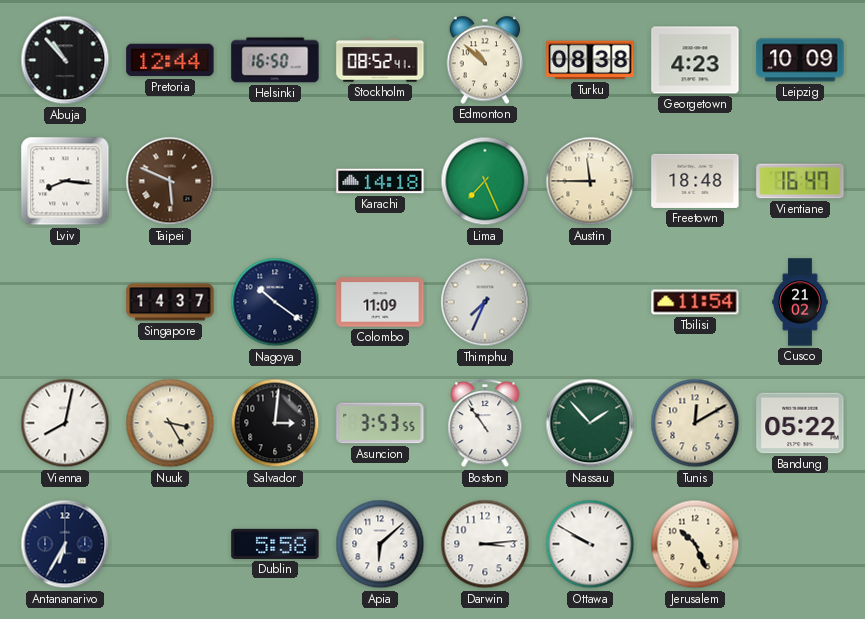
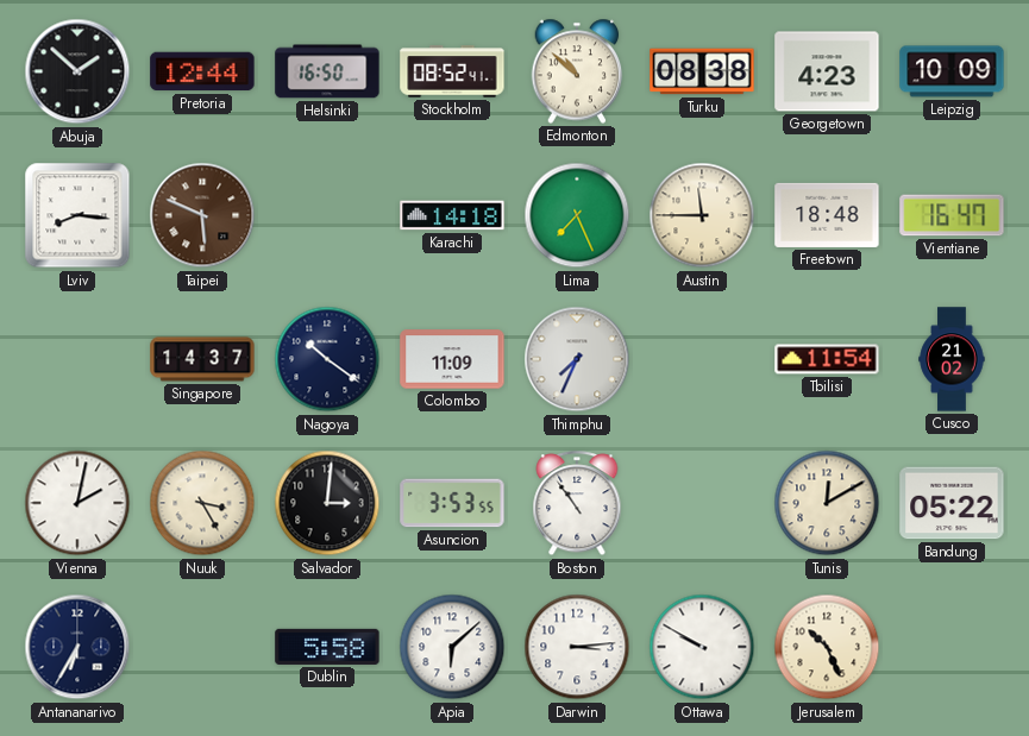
Abuja: 10:53 -> 1:52
Vienna: 8:02 -> 2:02
Nassau: 1:53 -> none
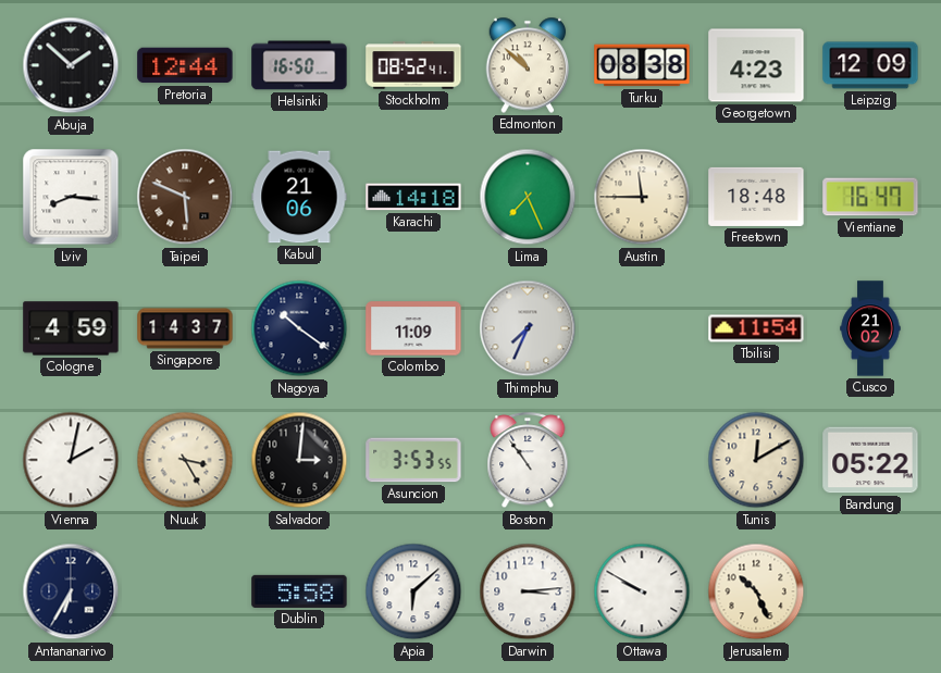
Leipzig: 10:09 -> 12:09
Kabul: none -> 21:06
Cologne: none -> 4:59
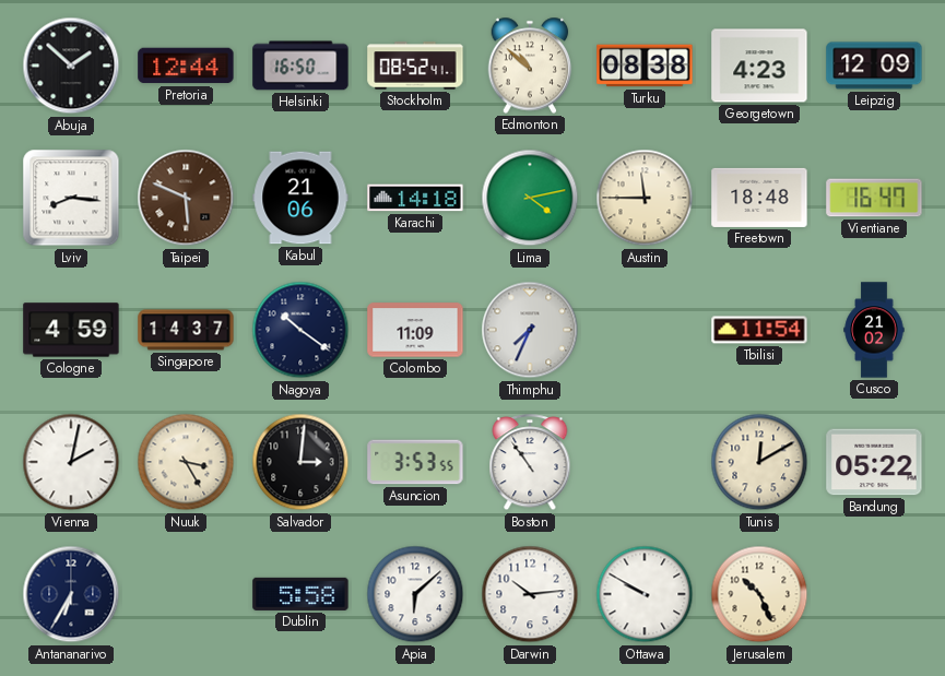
Lima: 7:26 -> 4:13
Darwin: 3:14 -> 10:14
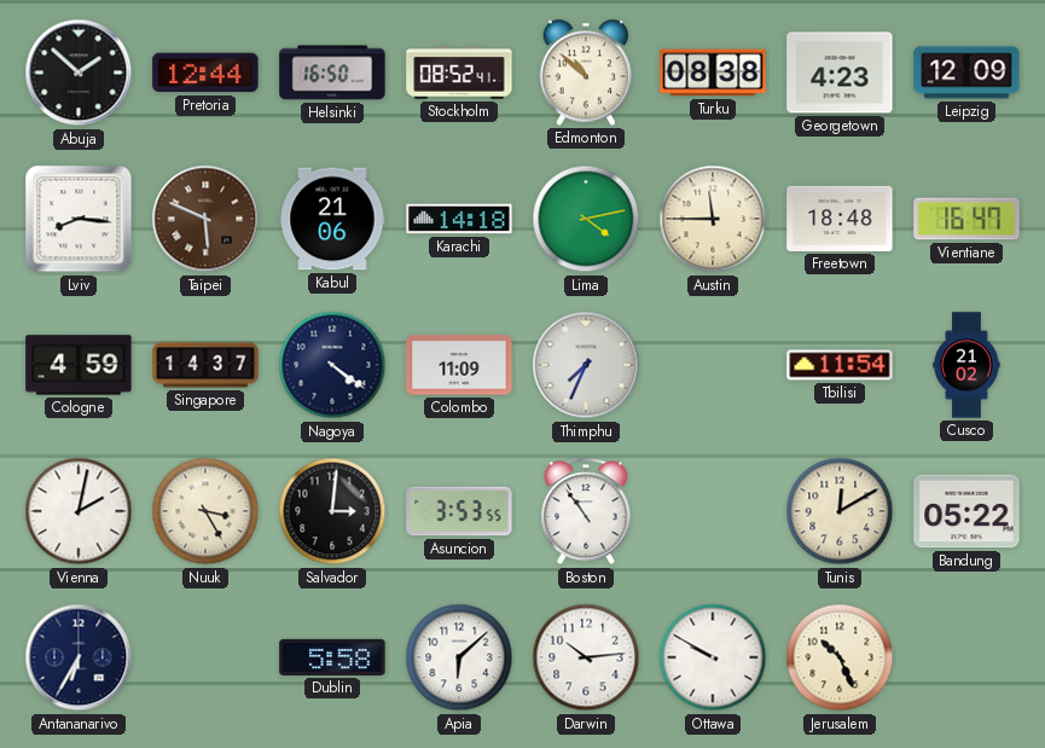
Nagoya: 10:21 -> 4:21
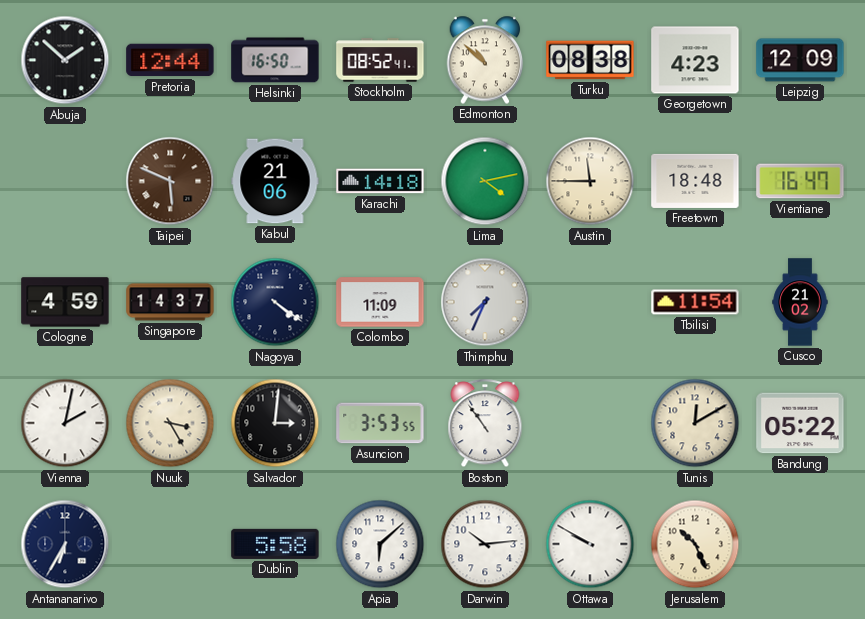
Lviv: 8:16 -> none
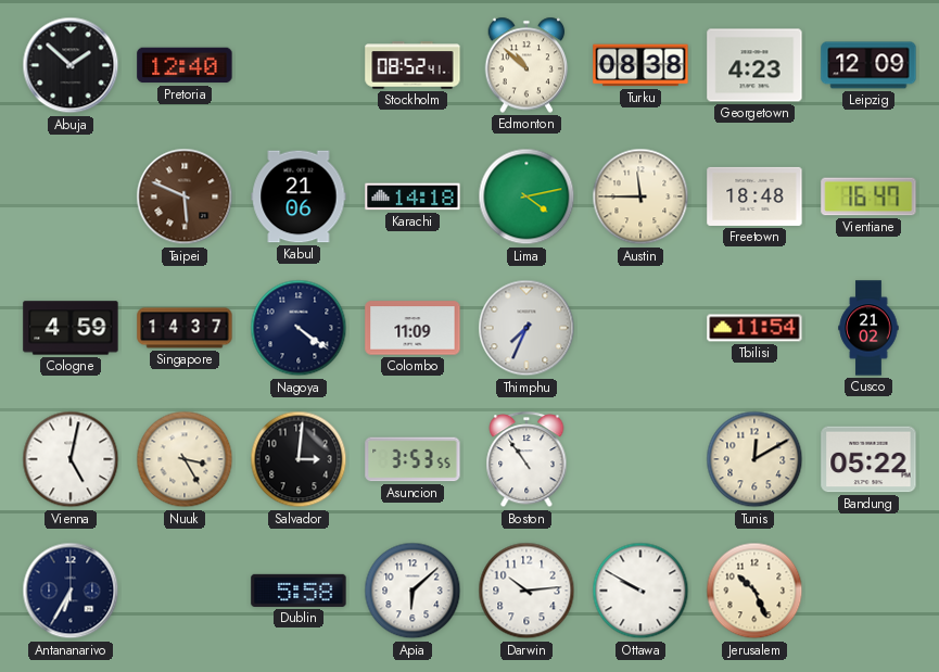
Pretoria: 12:44 -> 12:40
Helsinki: 16:50 -> none
Vienna: 2:02 -> 5:02
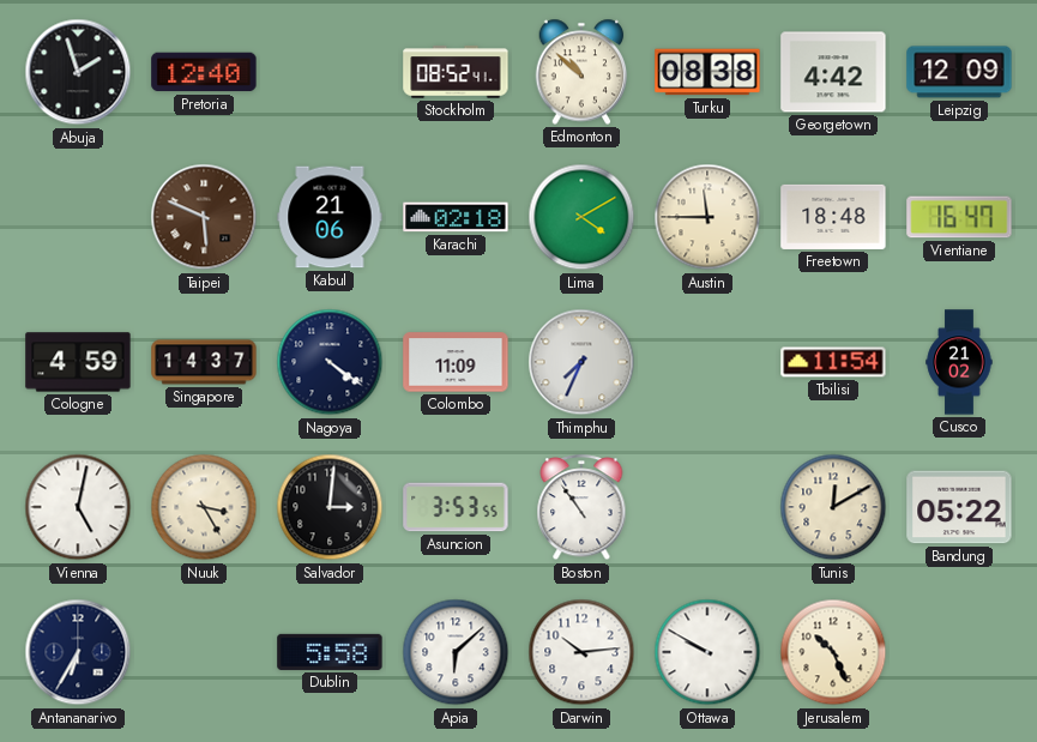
Abuja: 1:52 -> 1:57
Georgetown: 4:23 -> 4:42
Karachi: 14:18 -> 02:18
Lima: 4:13 -> 4:10
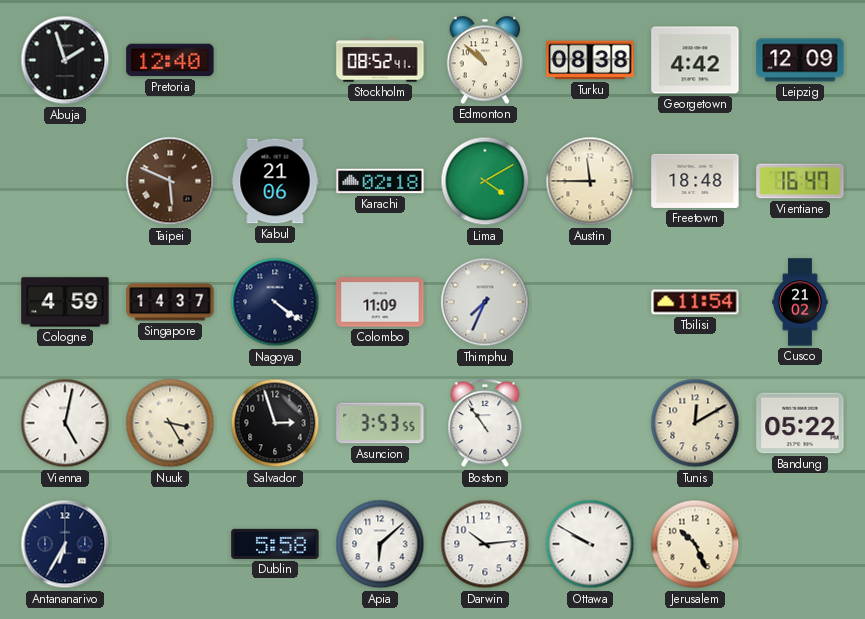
Salvador: 3:01 -> 2:57
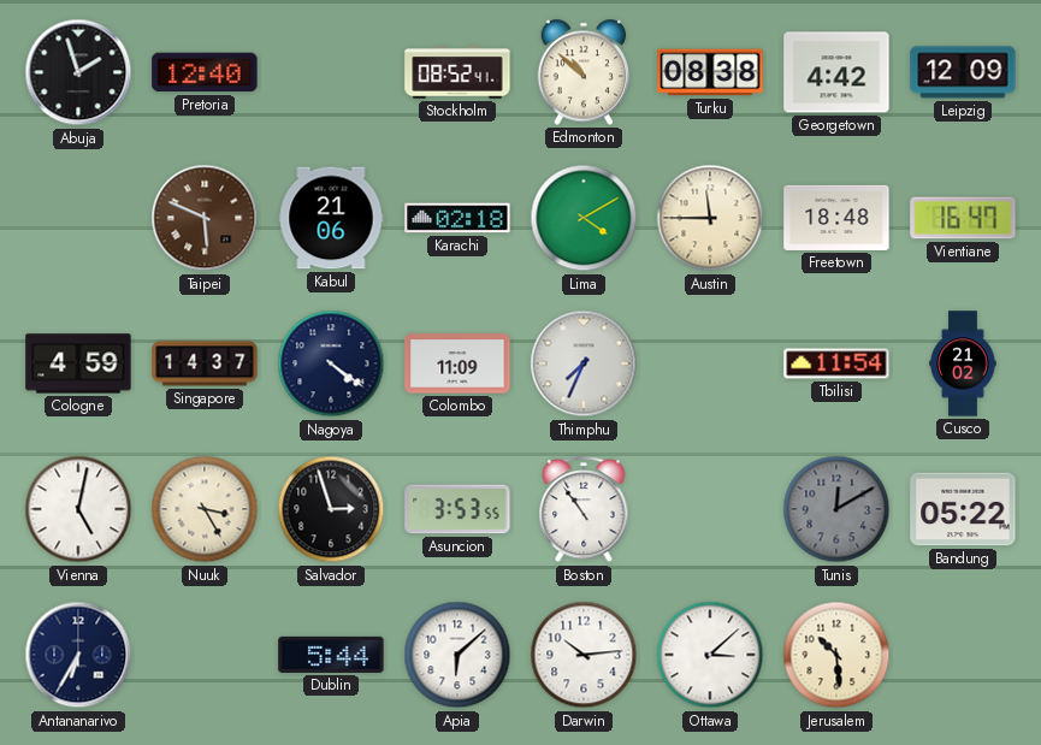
Tunis dial: cream -> grey
Dublin: 5:58 -> 5:44
Ottawa: 9:50 -> 3:08
Jerusalem: 10:26 -> 10:29
